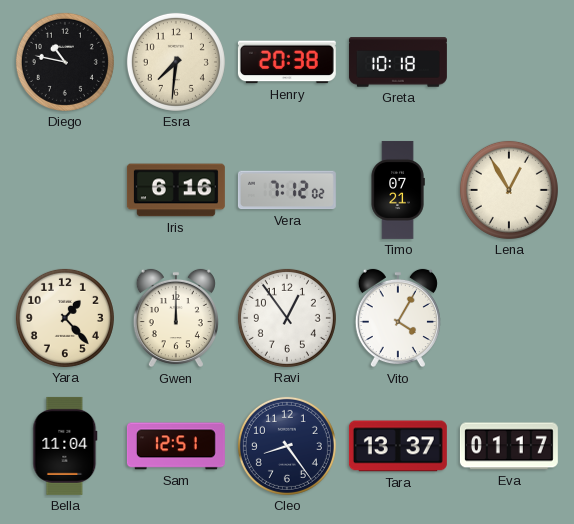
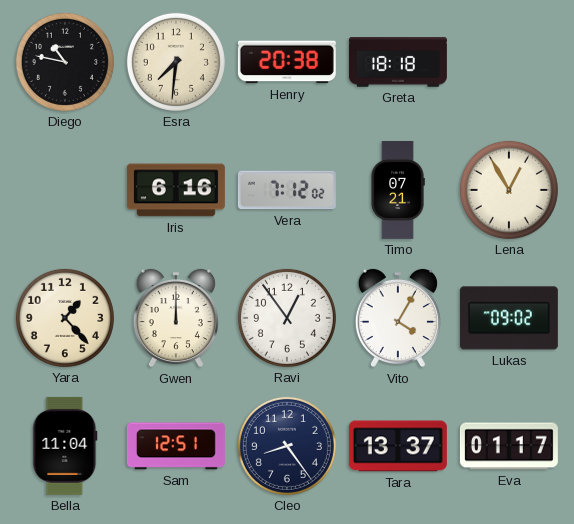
Greta: 10:18 -> 18:18
Lukas: none -> 09:02
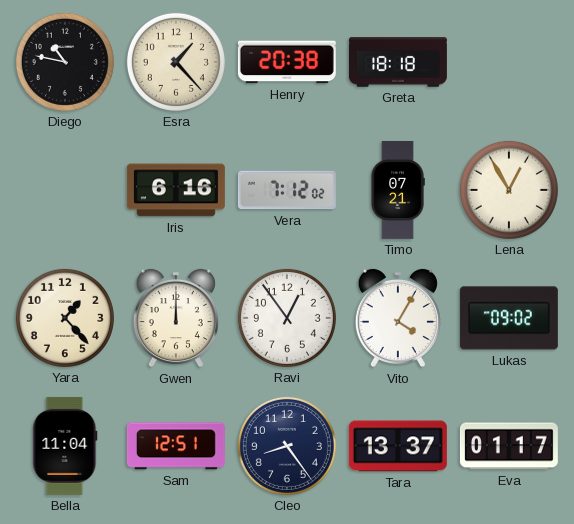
Esra: 7:31 -> 1:23
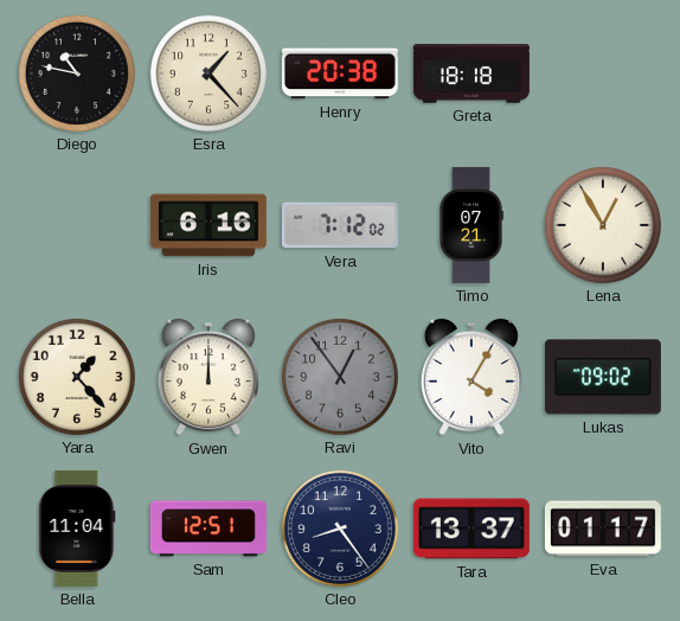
Ravi dial: white -> grey
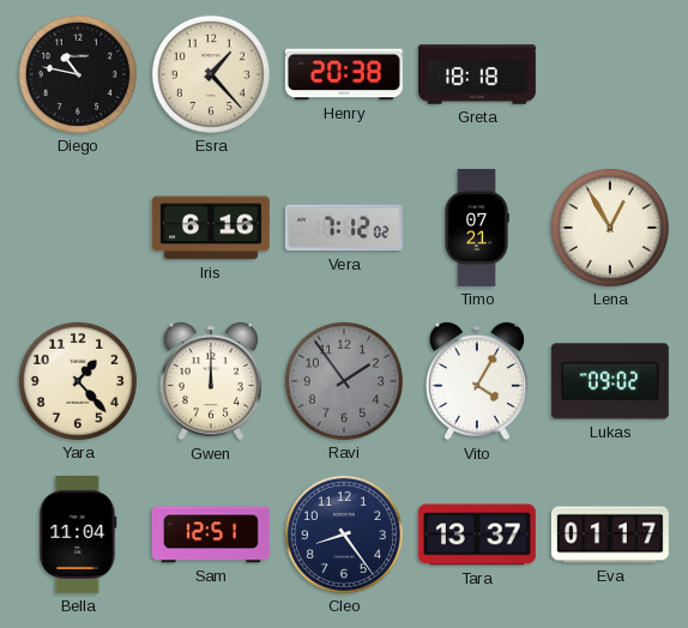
Ravi: 12:54 -> 1:54
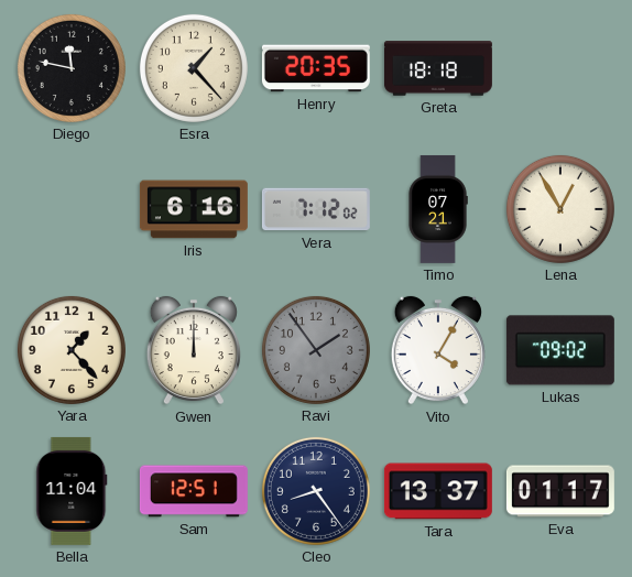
Diego: 10:47 -> 11:47
Henry: 20:38 -> 20:35
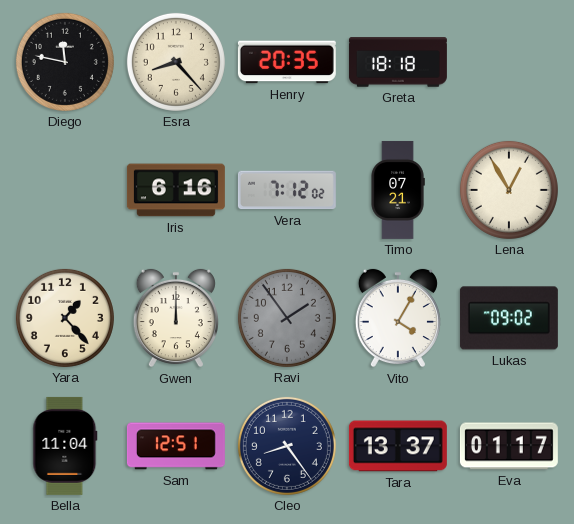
Esra: 1:23 -> 8:23
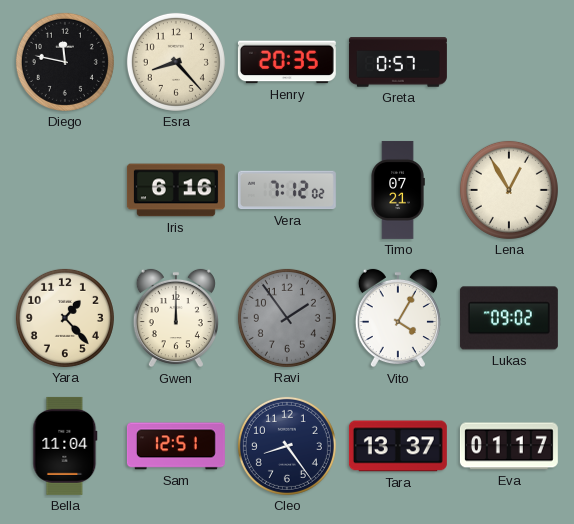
Greta: 18:18 -> 0:57
